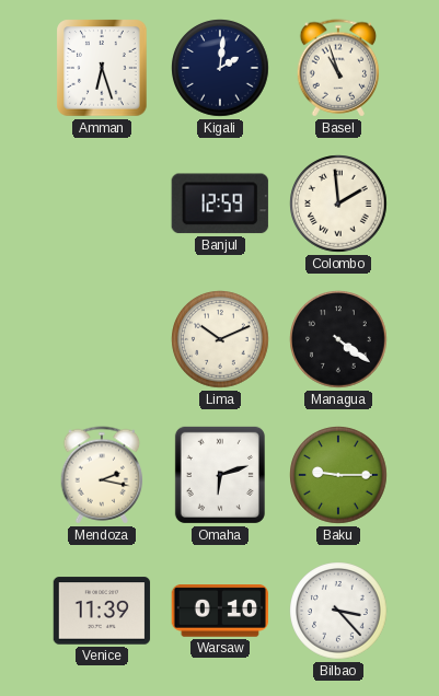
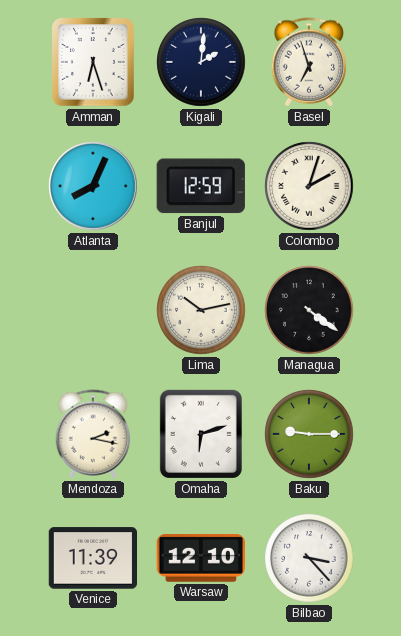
Basel: 10:57 -> 6:57
Atlanta: none -> 8:04
Colombo: 1:59 -> 2:03
Lima: 10:11 -> 10:13
Warsaw: 0:10 -> 12:10
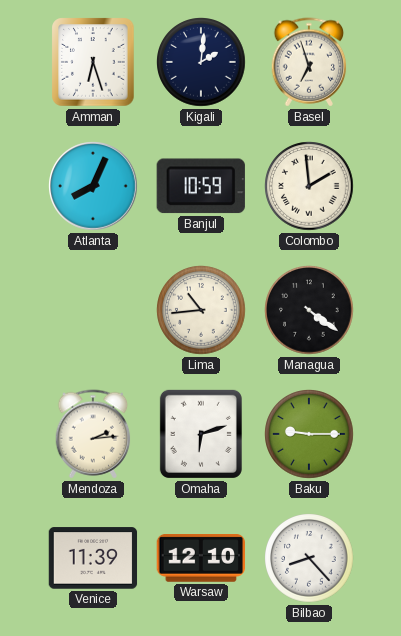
Banjul: 12:59 -> 10:59
Colombo: 2:03 -> 1:59
Lima: 10:13 -> 10:44
Mendoza: 2:17 -> 2:14
Bilbao: 3:23 -> 8:23
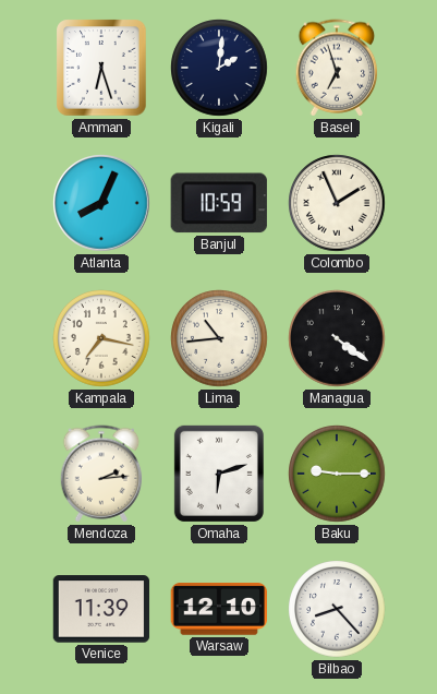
Colombo: 1:59 -> 1:56
Kampala: none -> 7:17
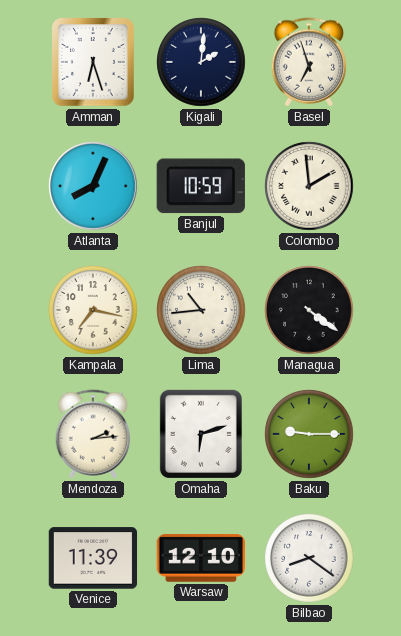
Colombo: 1:56 -> 1:59
Bilbao: 8:23 -> 8:21
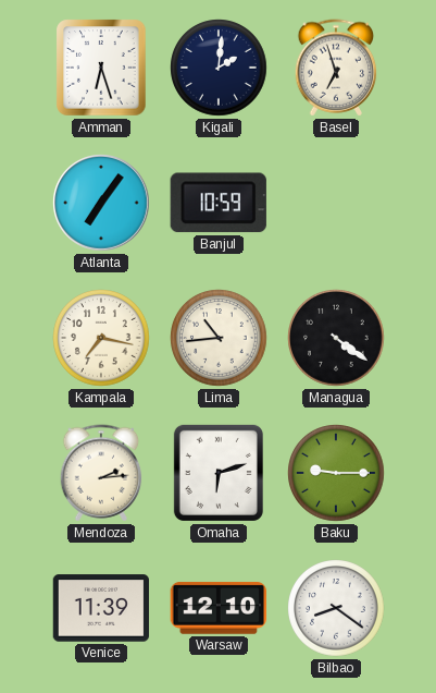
Atlanta: 8:04 -> 7:06
Colombo: 1:59 -> none
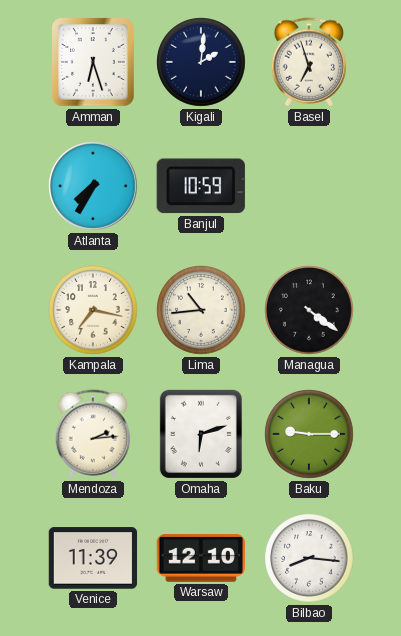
Atlanta: 7:06 -> 7:35
Bilbao: 8:21 -> 8:16
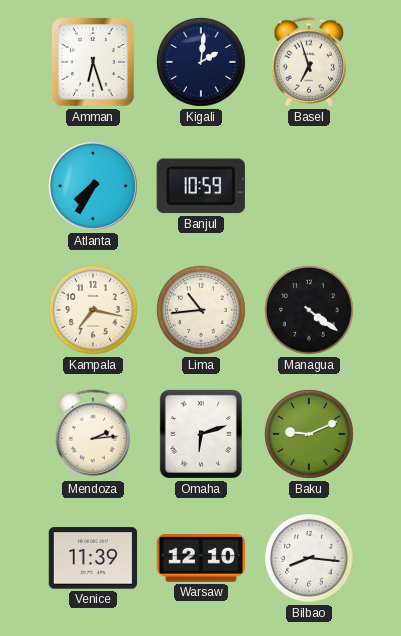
Baku: 9:15 -> 9:11
